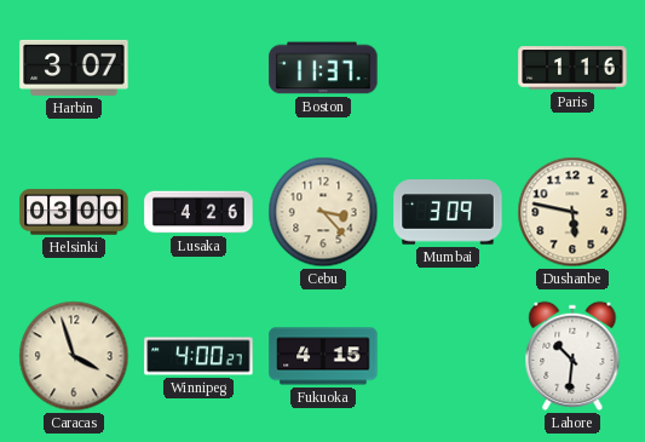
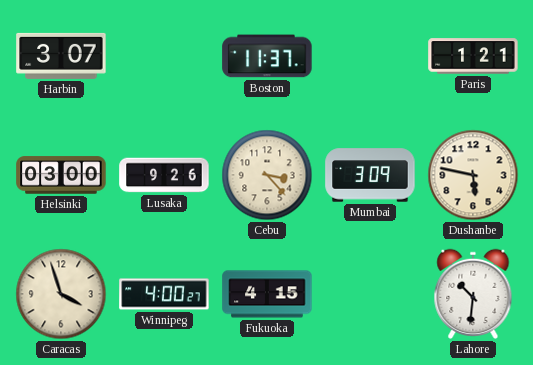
Paris: 1:16 -> 1:21
Lusaka: 4:26 -> 9:26
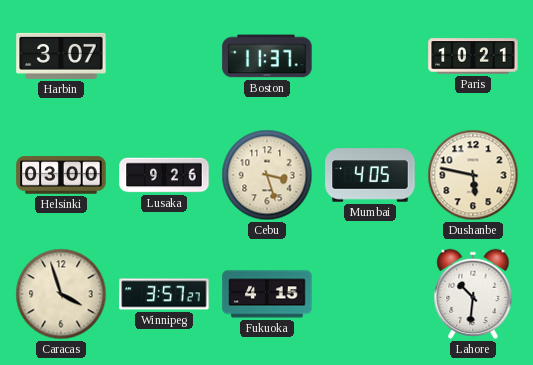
Paris: 1:21 -> 10:21
Cebu: 3:23 -> 3:27
Mumbai: 3:09 -> 4:05
Winnipeg: 4:00 -> 3:57
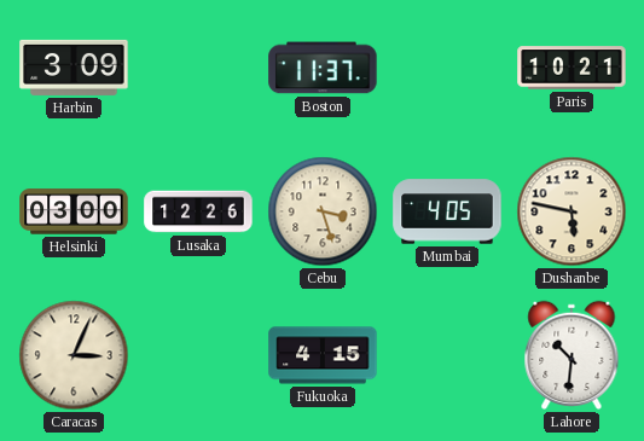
Harbin: 3:07 -> 3:09
Lusaka: 9:26 -> 12:26
Caracas: 3:57 -> 3:04
Winnipeg: 3:57 -> none
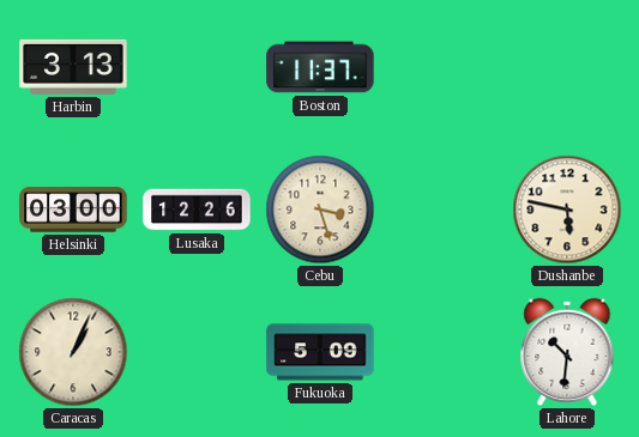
Harbin: 3:09 -> 3:13
Paris: 10:21 -> none
Mumbai: 4:05 -> none
Caracas: 3:04 -> 1:04
Fukuoka: 4:15 -> 5:09
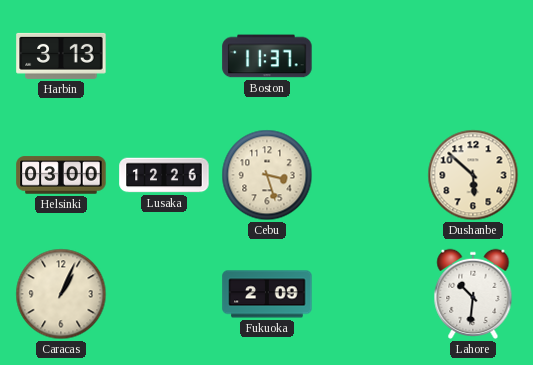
Dushanbe: 5:47 -> 5:52
Fukuoka: 5:09 -> 2:09
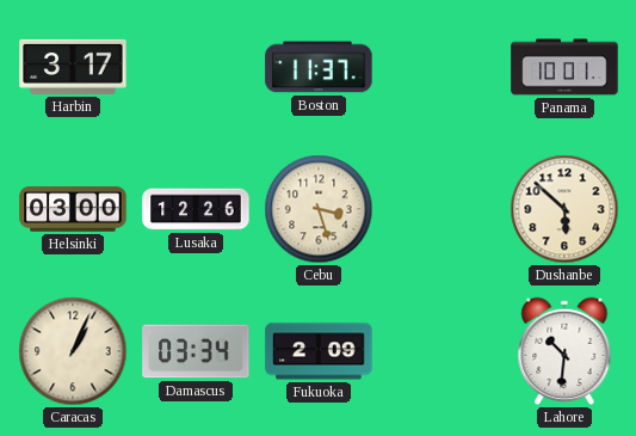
Harbin: 3:13 -> 3:17
Panama: none -> 10:01
Damascus: none -> 03:34
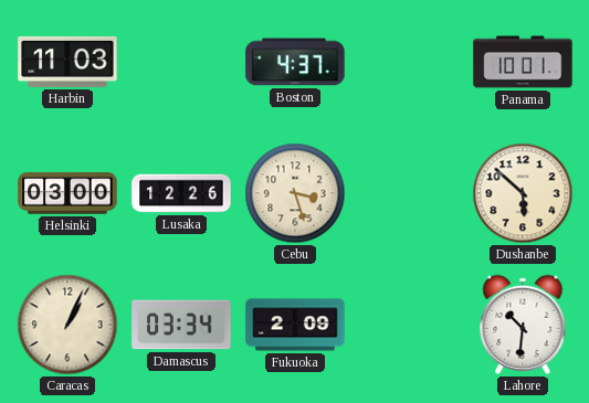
Harbin: 3:17 -> 11:03
Boston: 11:37 -> 4:37
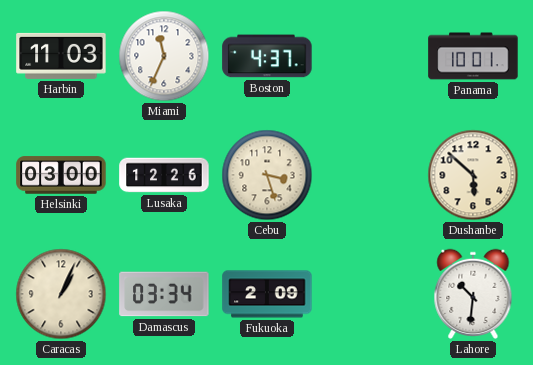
Miami: none -> 11:34
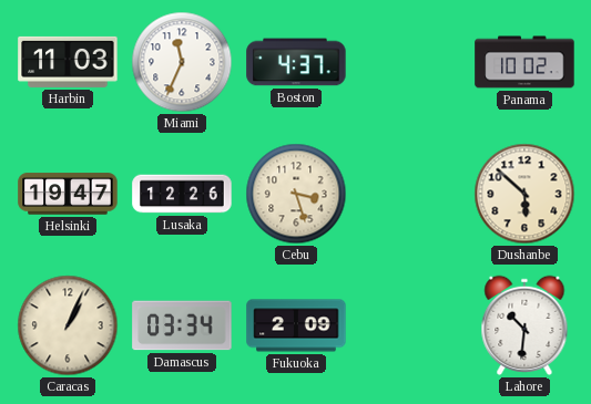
Panama: 10:01 -> 10:02
Helsinki: 03:00 -> 19:47
